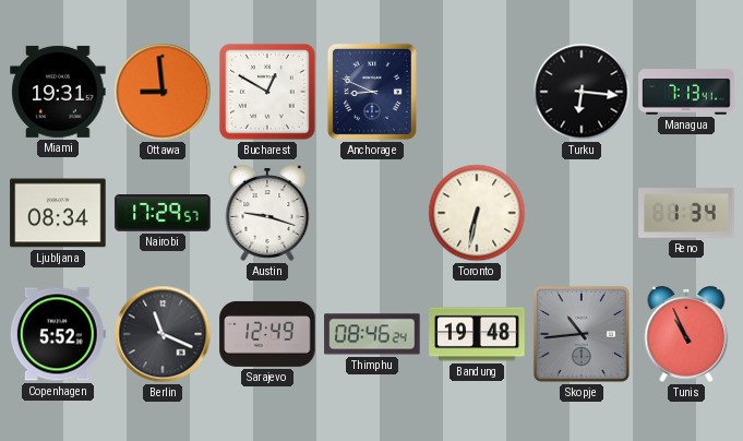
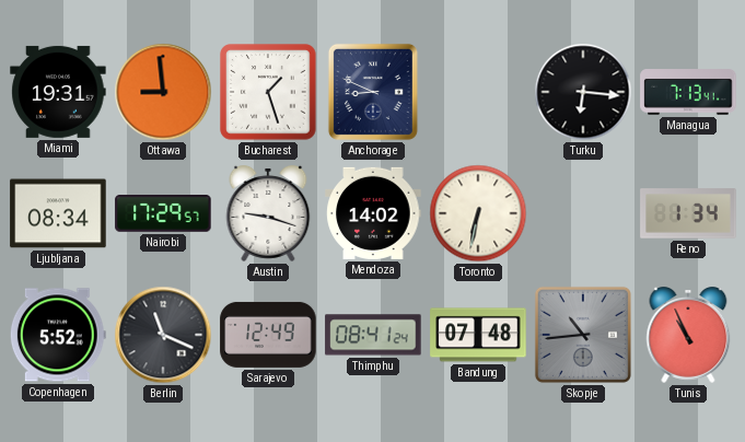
Bucharest: 12:50 -> 1:27
Mendoza: none -> 14:02
Thimphu: 08:46 -> 08:41
Bandung: 19:48 -> 07:48
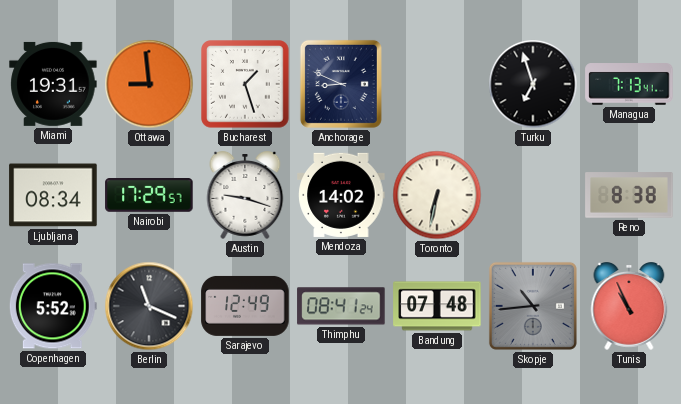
Turku: 6:16 -> 6:57
Reno: 1:34 -> 8:38
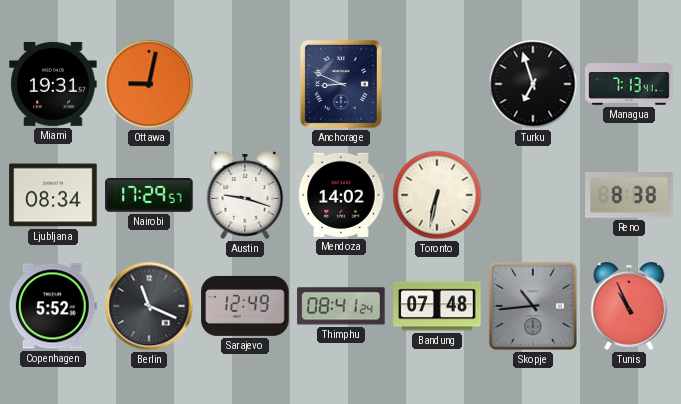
Ottawa: 8:59 -> 9:02
Bucharest: 1:27 -> none
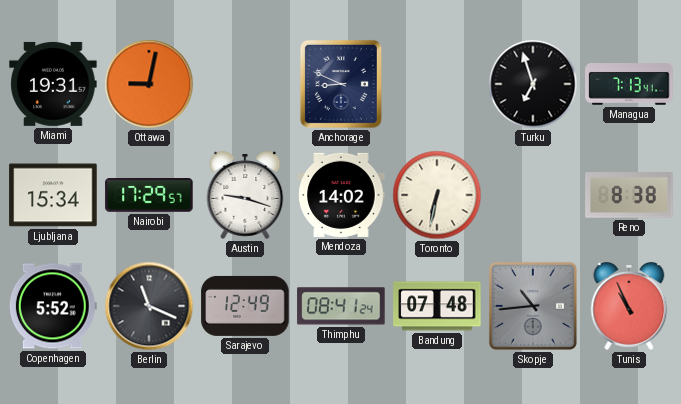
Ljubljana: 08:34 -> 15:34
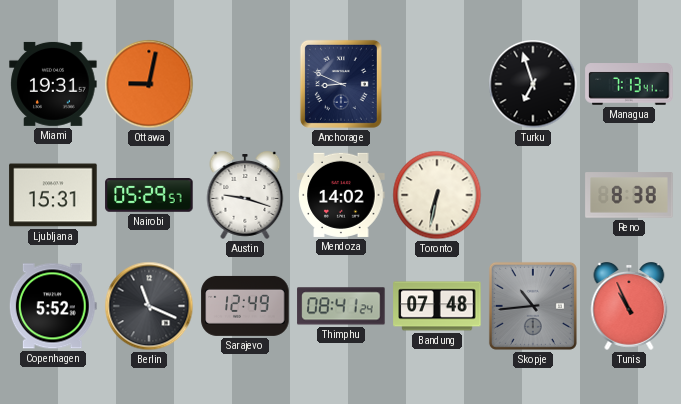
Ljubljana: 15:34 -> 15:31
Nairobi: 17:29 -> 05:29
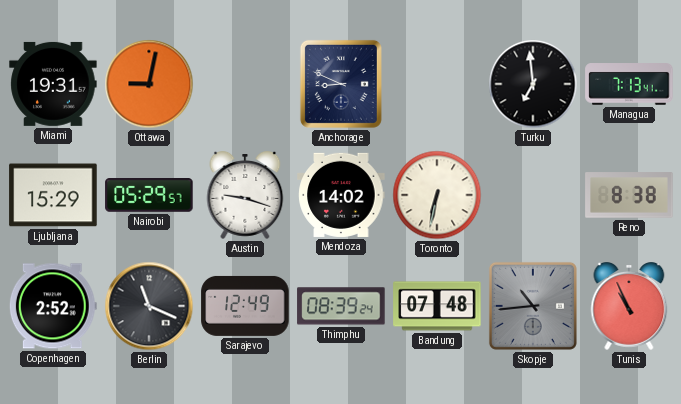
Turku: 6:57 -> 6:59
Ljubljana: 15:31 -> 15:29
Copenhagen: 5:52 -> 2:52
Thimphu: 08:41 -> 08:39
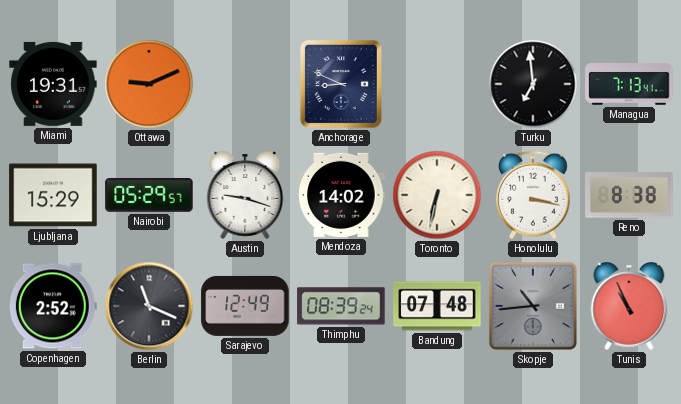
Ottawa: 9:02 -> 9:11
Honolulu: none -> 3:17
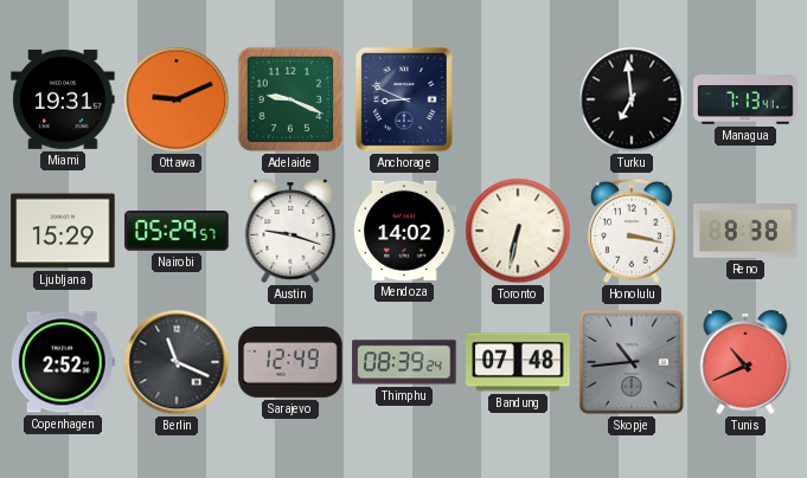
Adelaide: none -> 9:19
Tunis: 10:56 -> 10:41
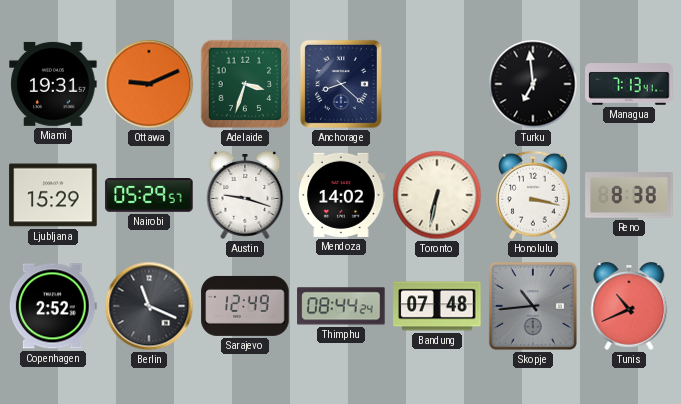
Adelaide: 9:19 -> 3:33
Anchorage: 8:49 -> 8:22
Thimphu: 08:39 -> 08:44
